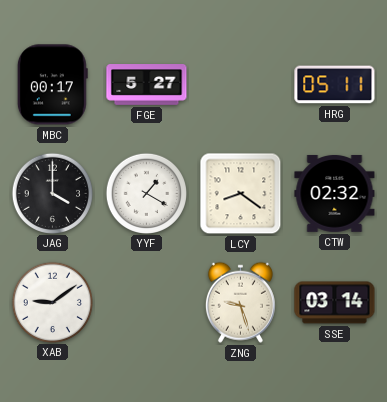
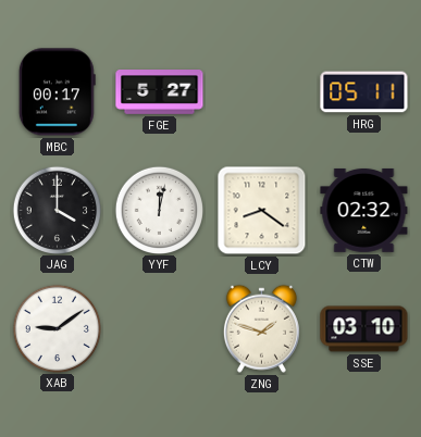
YYF: 1:20 -> 12:02
ZNG: 9:27 -> 1:48
SSE: 03:14 -> 03:10
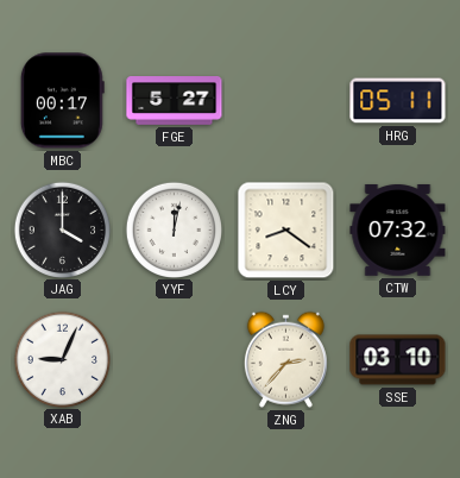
CTW: 02:32 -> 07:32
XAB: 9:09 -> 9:04
ZNG: 1:48 -> 2:37
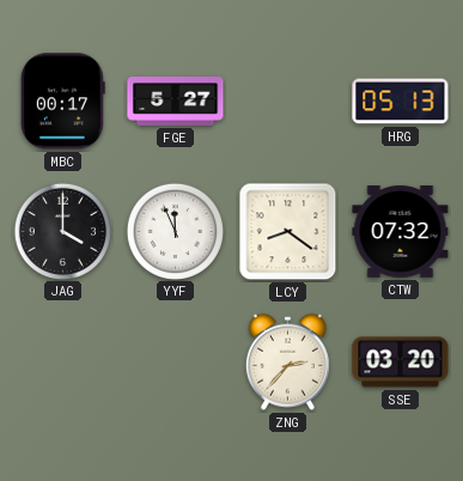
HRG: 05:11 -> 05:13
YYF: 12:02 -> 11:56
XAB: 9:04 -> none
SSE: 03:10 -> 03:20
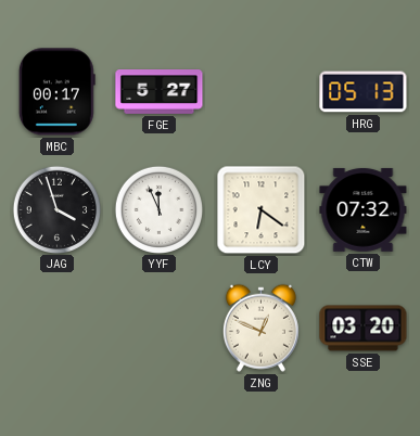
JAG: 4:00 -> 3:57
LCY: 8:21 -> 6:21
ZNG: 2:37 -> 12:49
